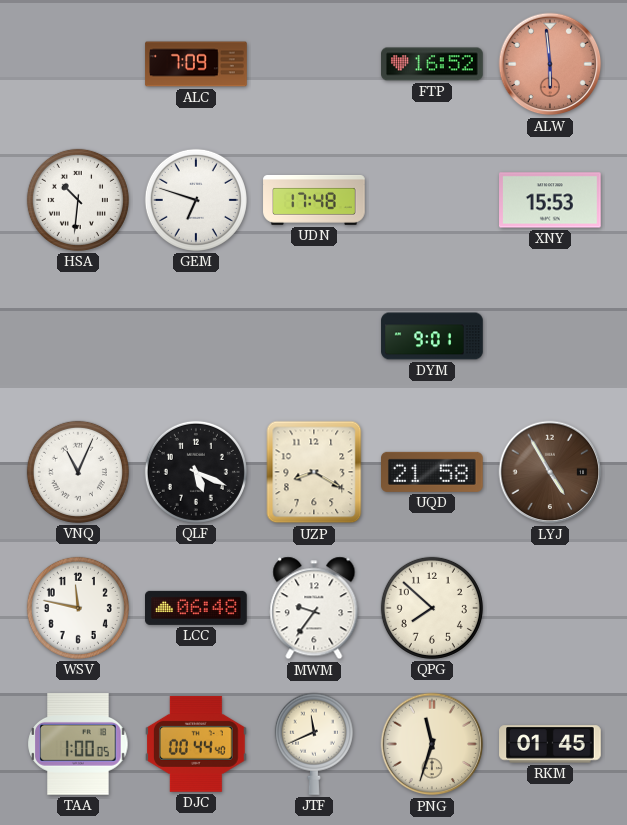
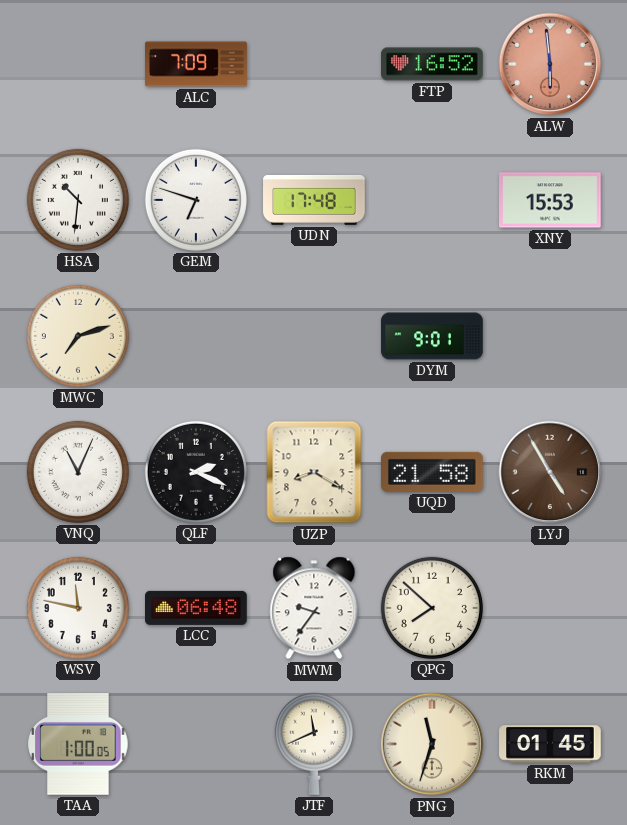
MWC: none -> 7:12
QLF: 5:19 -> 2:19
DJC: 00:44 -> none
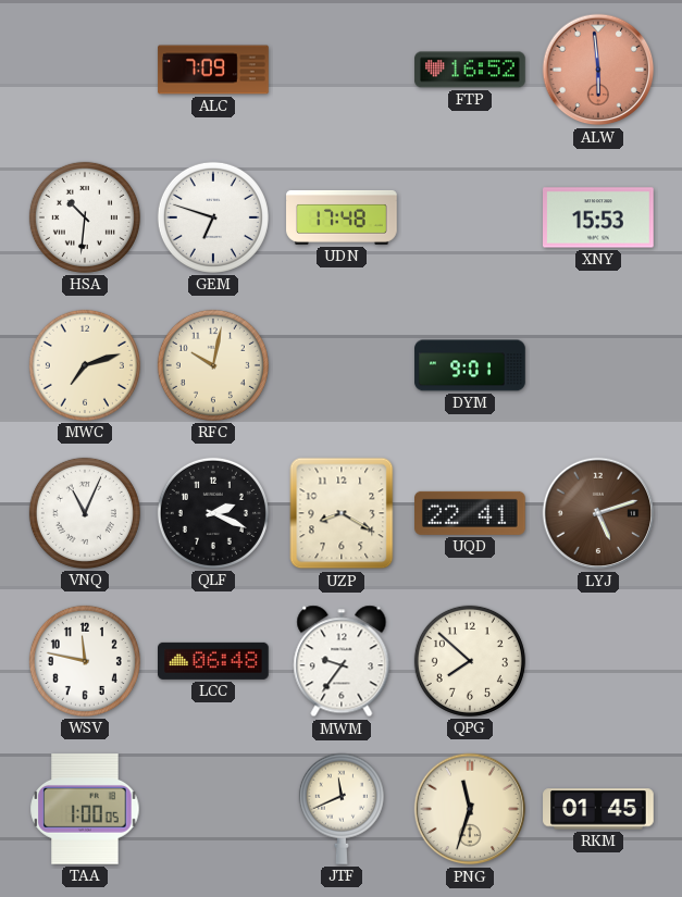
RFC: none -> 10:02
UQD: 21:58 -> 22:41
LYJ: 4:55 -> 5:12
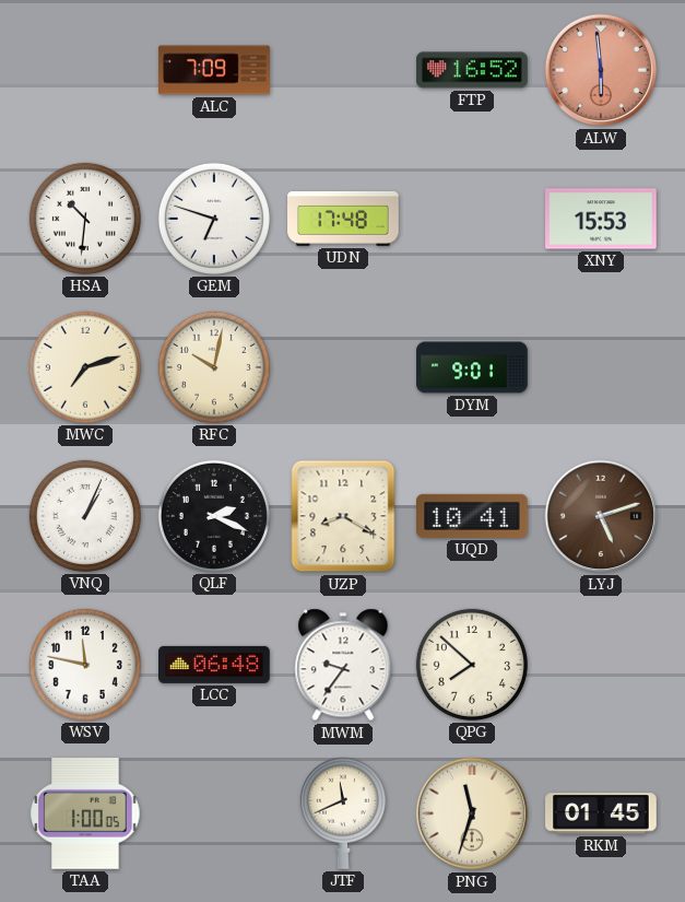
VNQ: 11:04 -> 1:04
UQD: 22:41 -> 10:41
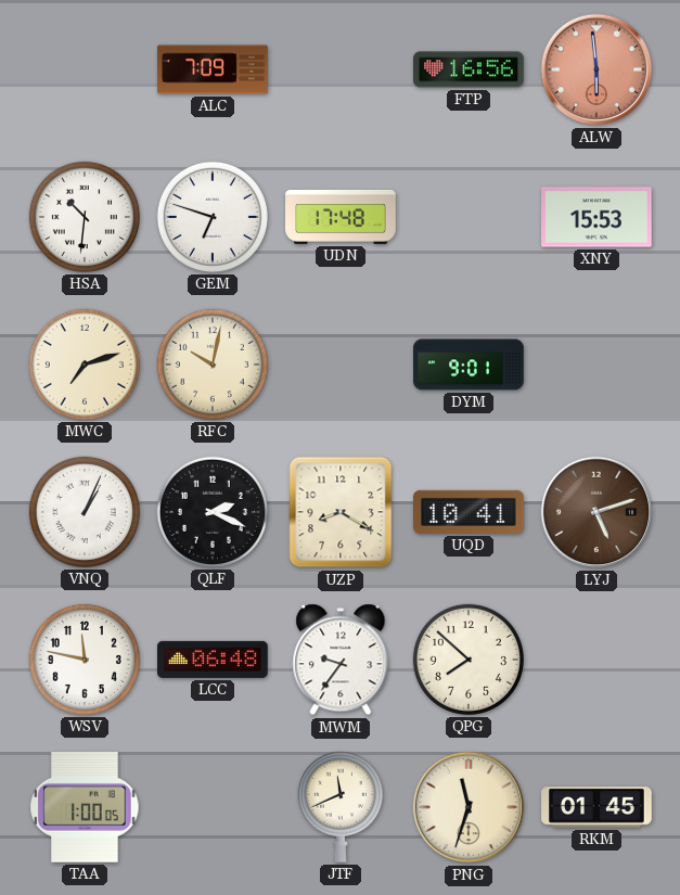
FTP: 16:52 -> 16:56
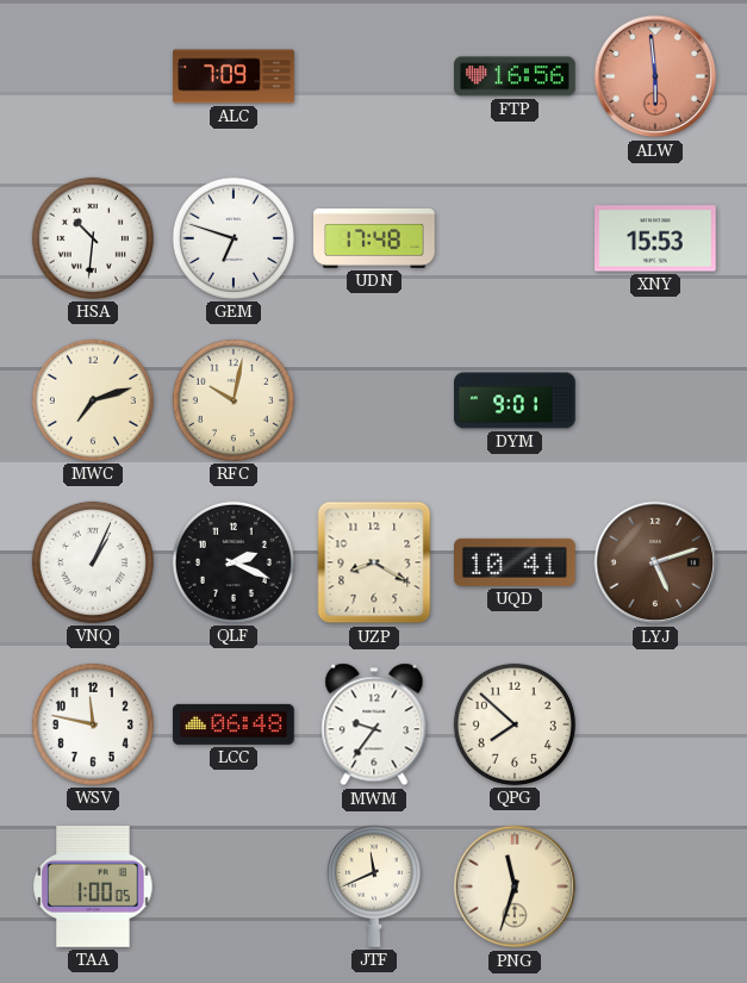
RKM: 01:45 -> none
